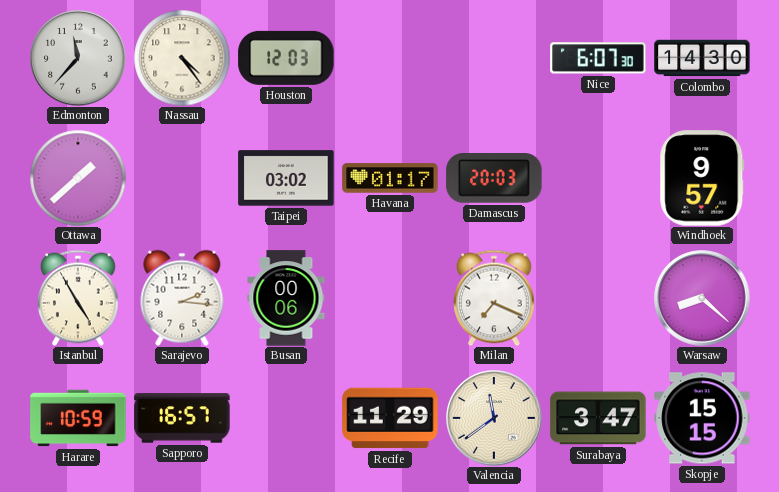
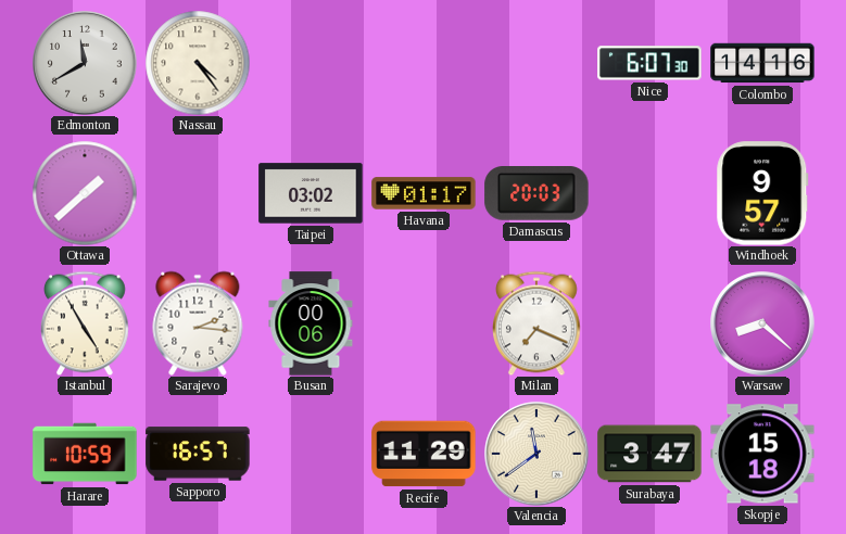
Edmonton: 11:37 -> 11:40
Houston: 12:03 -> none
Colombo: 14:30 -> 14:16
Skopje: 15:15 -> 15:18
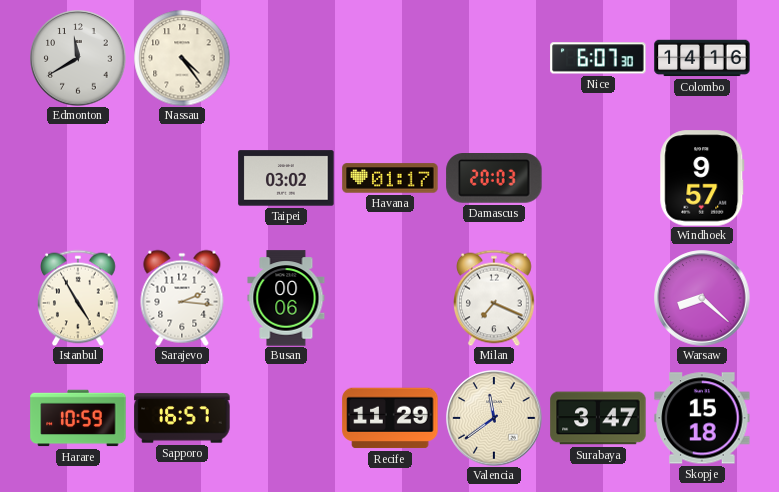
Ottawa: 1:38 -> none
